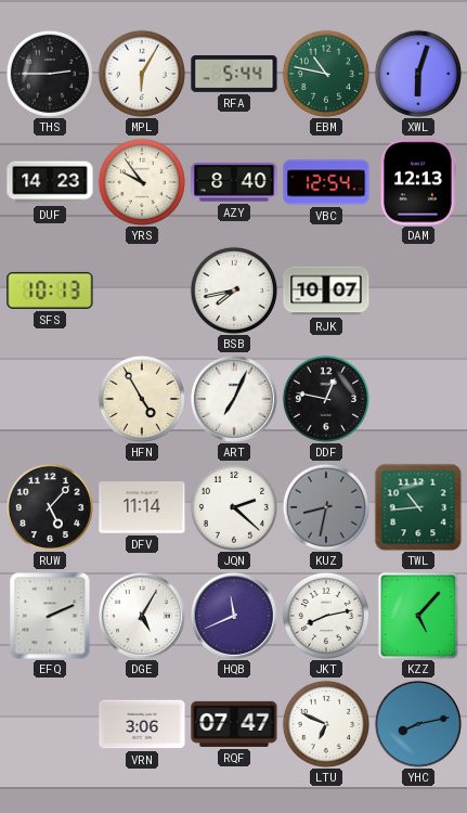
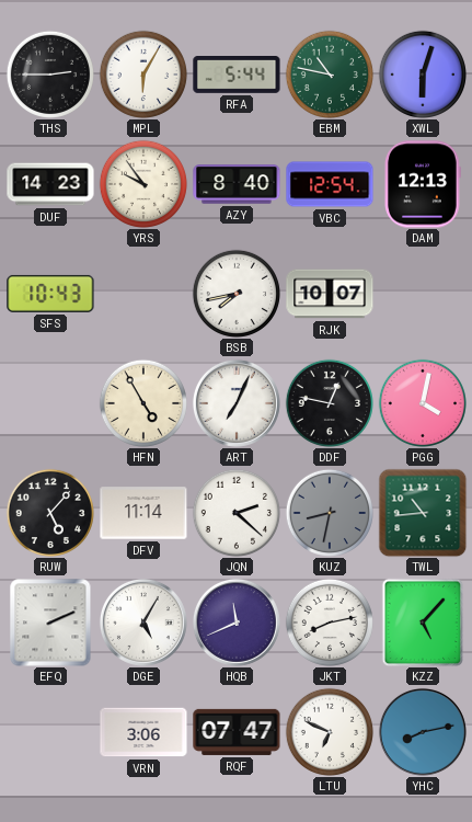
SFS: 10:13 -> 10:43
PGG: none -> 4:02
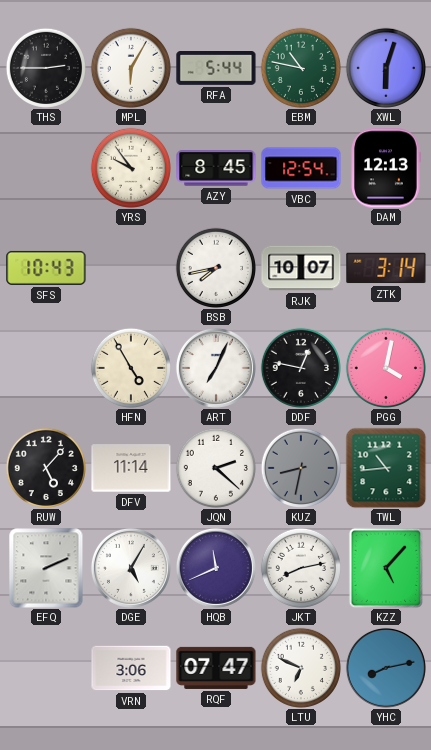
DUF: 14:23 -> none
AZY: 8:40 -> 8:45
ZTK: none -> 3:14
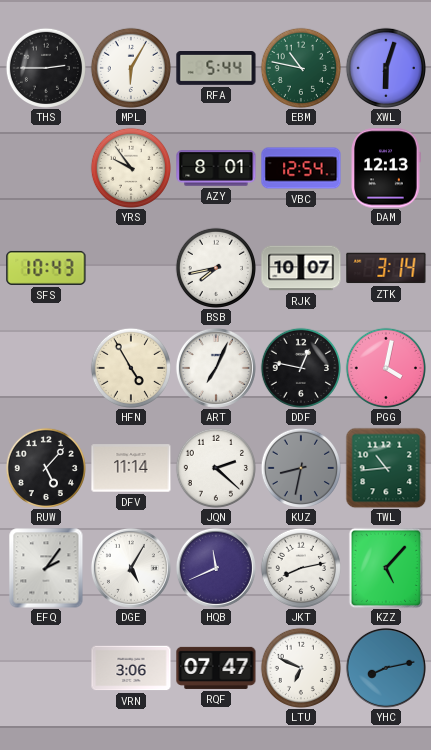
AZY: 8:45 -> 8:01
EFQ: 2:11 -> 2:06
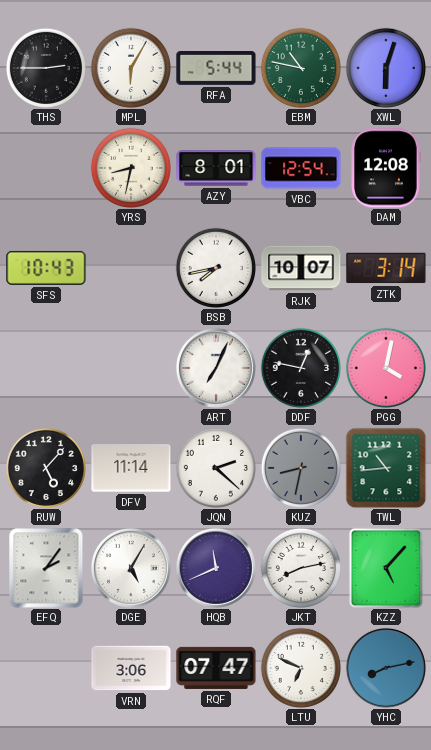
YRS: 9:54 -> 8:32
DAM: 12:13 -> 12:08
HFN: 4:55 -> none
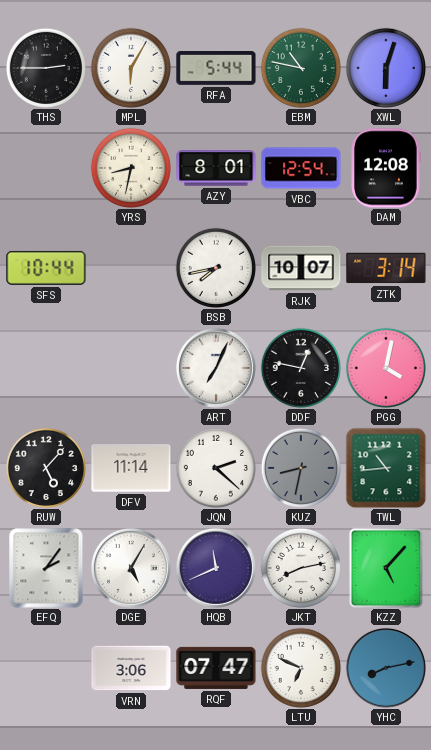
SFS: 10:43 -> 10:44
